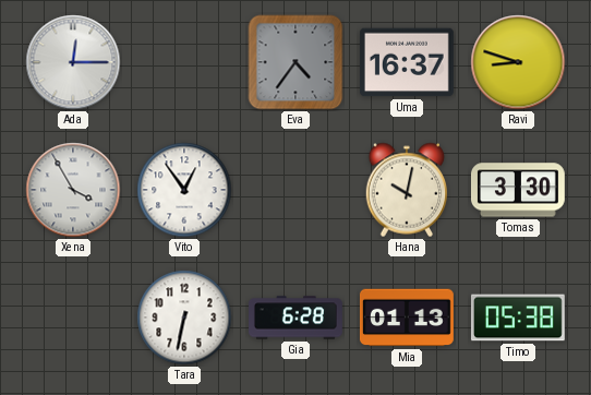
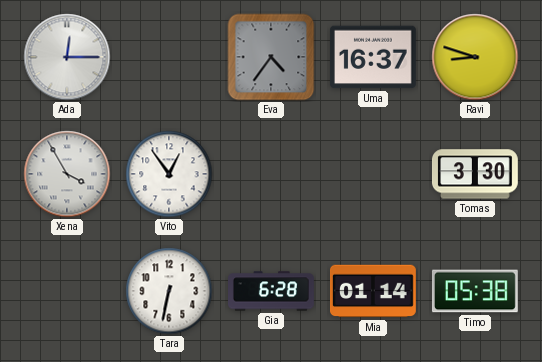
Hana: 10:02 -> none
Mia: 01:13 -> 01:14
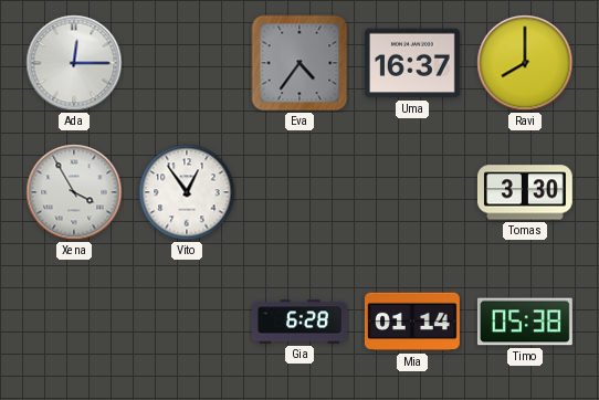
Ravi: 8:48 -> 8:00
Tara: 6:32 -> none
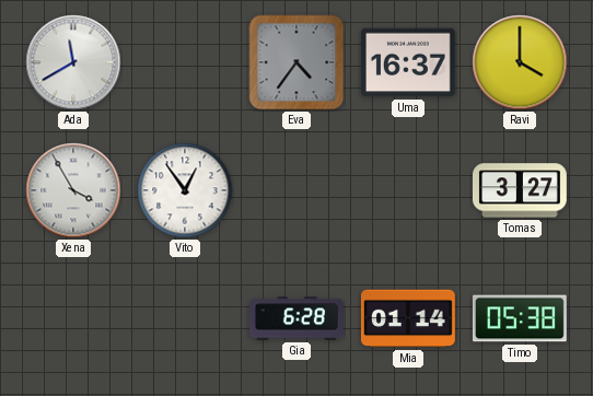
Ada: 12:15 -> 11:40
Ravi: 8:00 -> 4:00
Tomas: 3:30 -> 3:27
